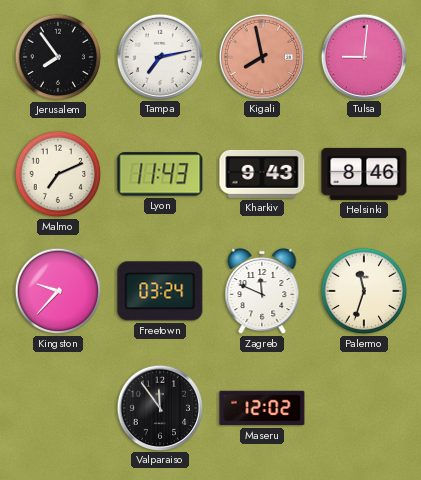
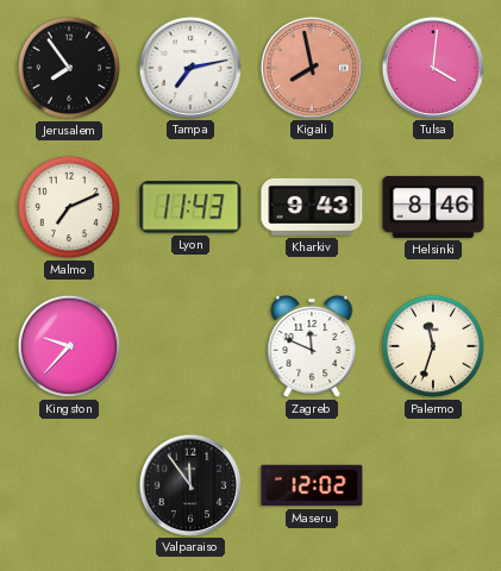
Tulsa: 9:01 -> 4:01
Freetown: 03:24 -> none
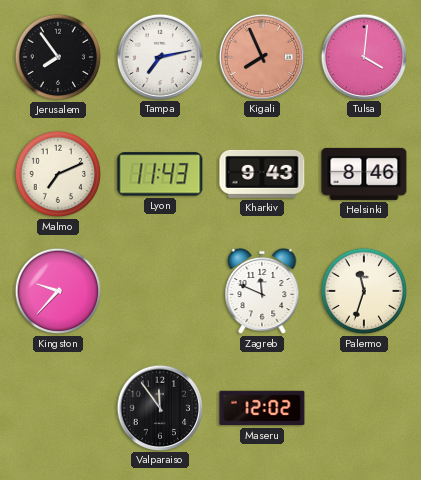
Kigali: 7:58 -> 7:56
